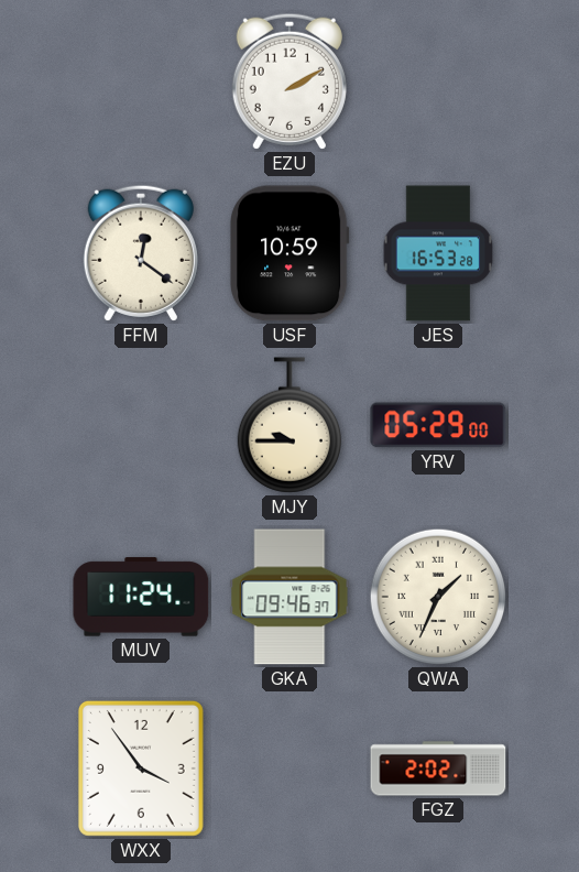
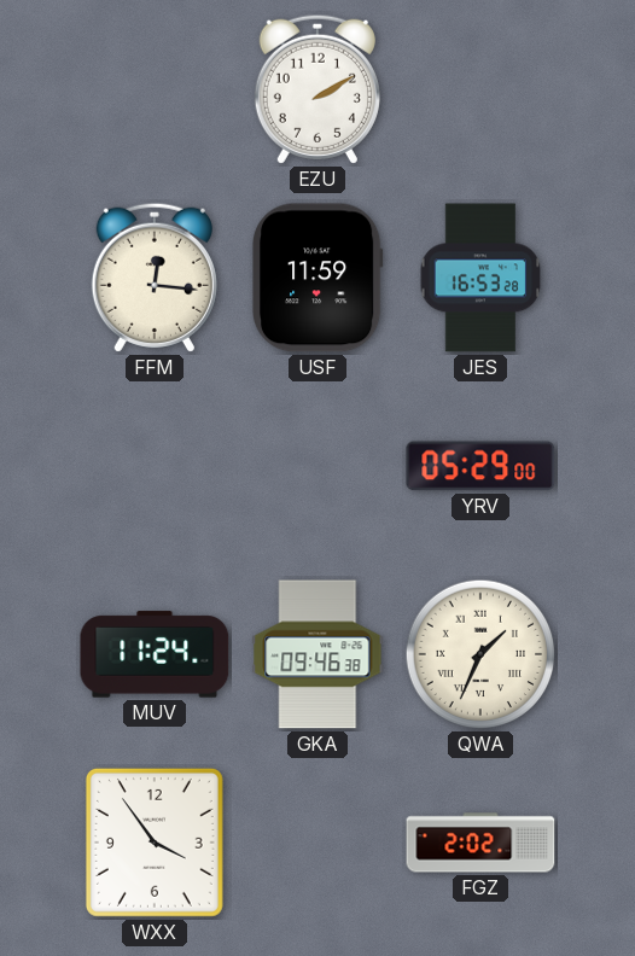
FFM: 12:21 -> 12:16
USF: 10:59 -> 11:59
MJY: 9:45 -> none
GKA: 09:46:37 -> 09:46:38
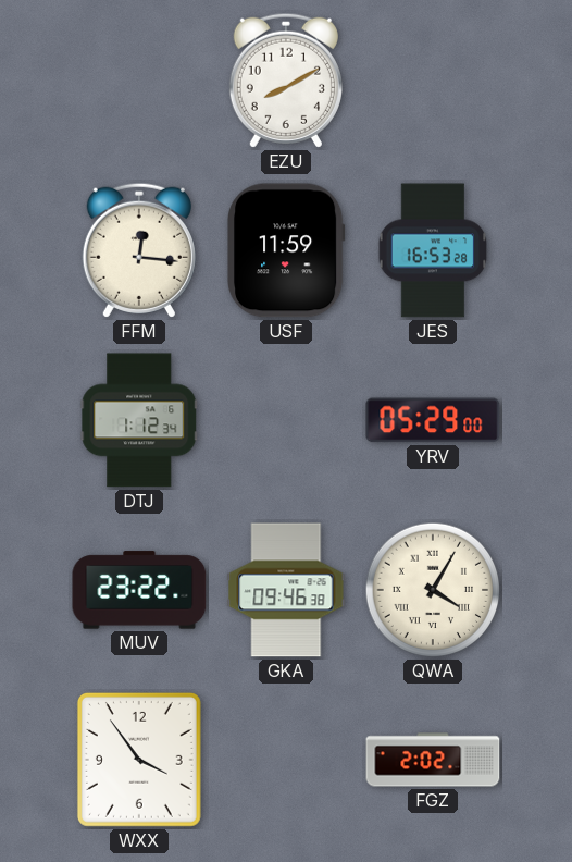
EZU: 2:10 -> 8:10
DTJ: none -> 1:12
MUV: 11:24 -> 23:22
QWA: 1:34 -> 4:05
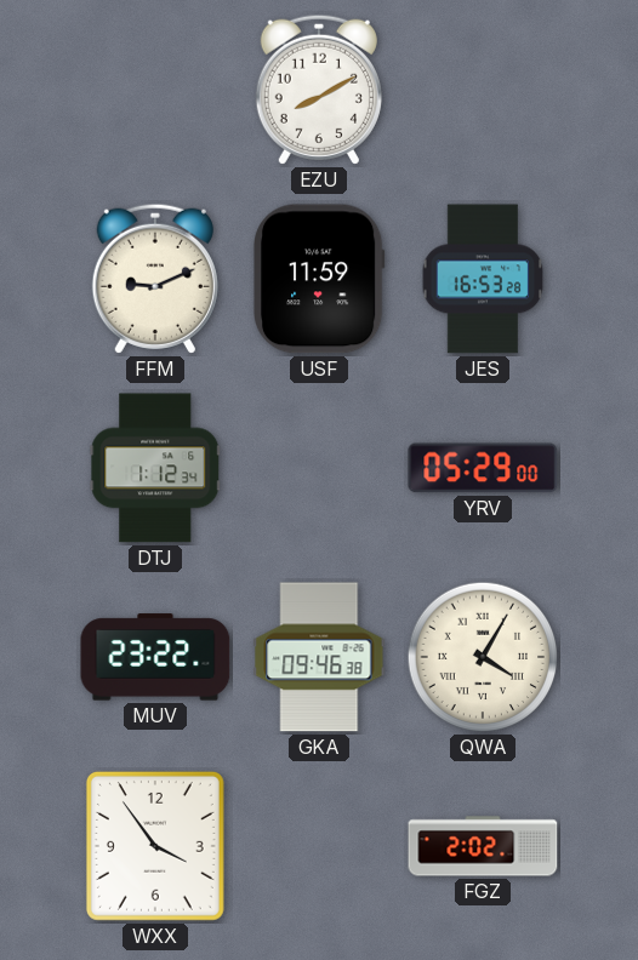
FFM: 12:16 -> 9:11
